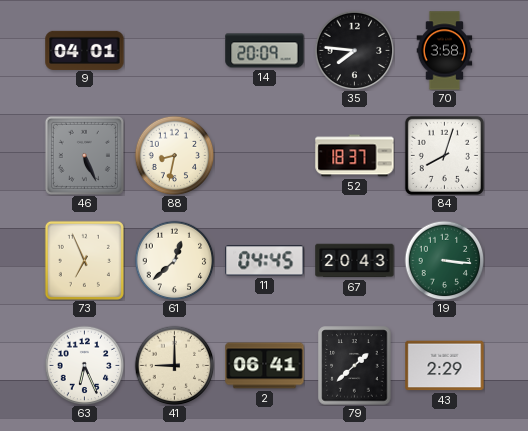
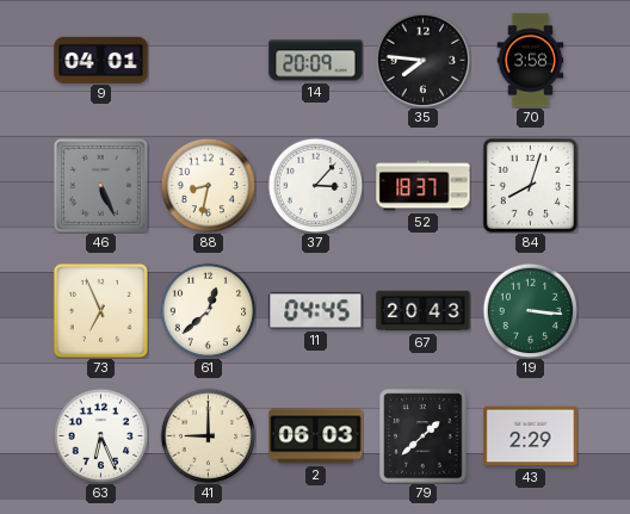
37: none -> 3:07
2: 06:41 -> 06:03
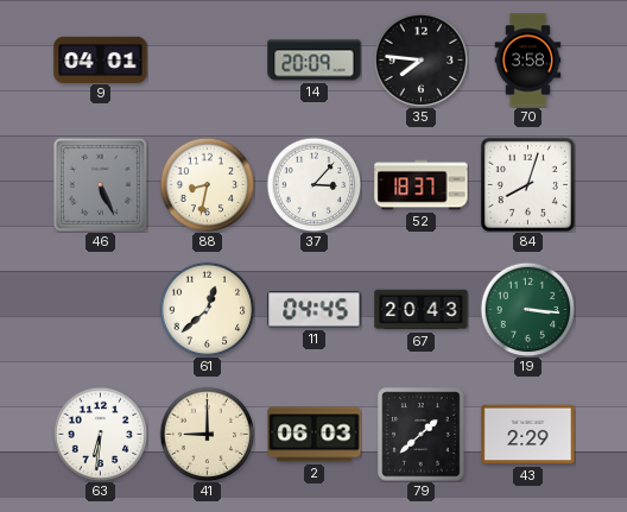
73: 6:56 -> none
63: 6:26 -> 6:31
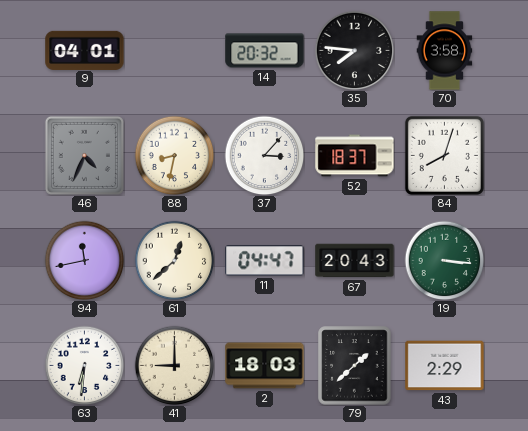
14: 20:09 -> 20:32
46: 5:26 -> 4:34
94: none -> 11:43
11: 04:45 -> 04:47
2: 06:03 -> 18:03
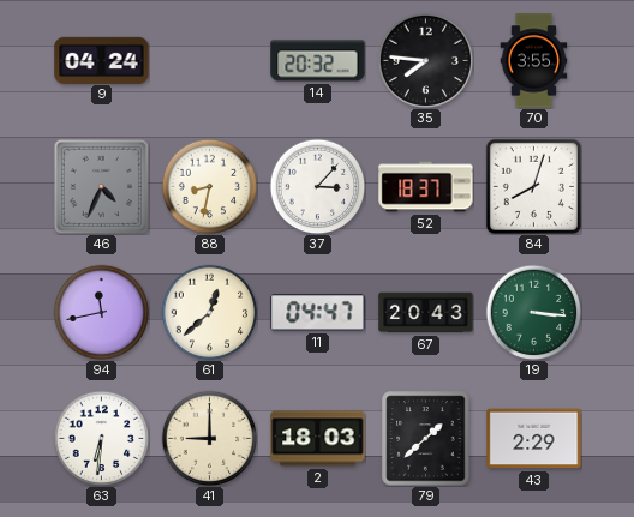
9: 04:01 -> 04:24
70: 3:58 -> 3:55
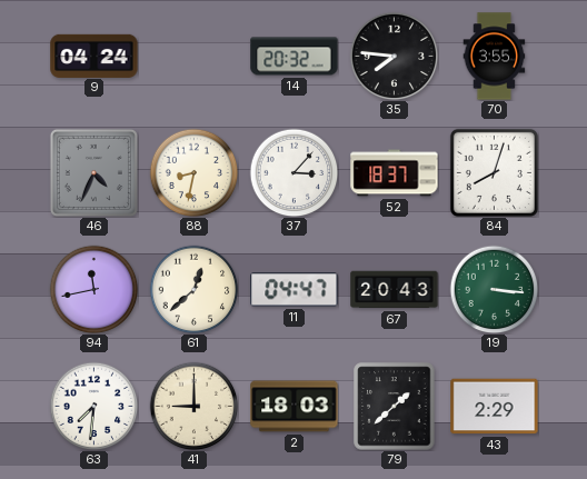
63: 6:31 -> 7:31
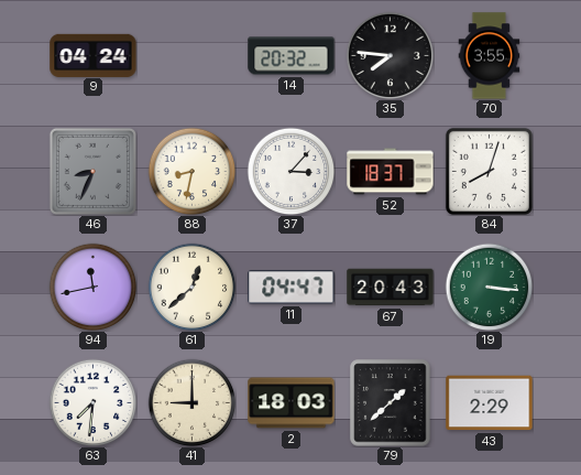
46: 4:34 -> 8:34
